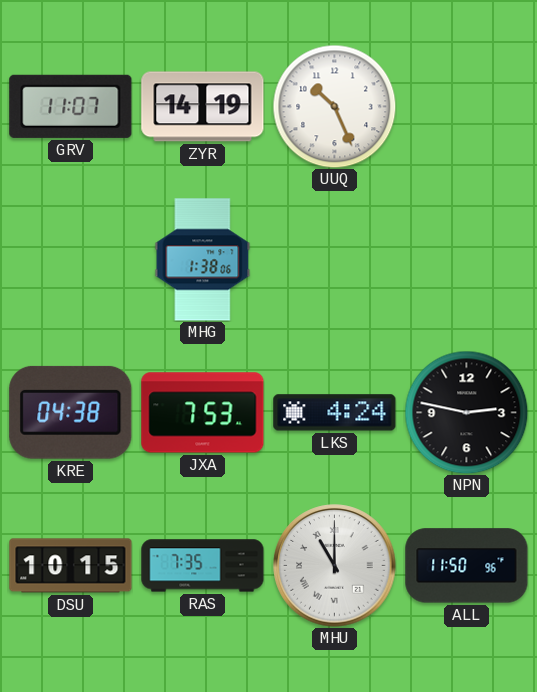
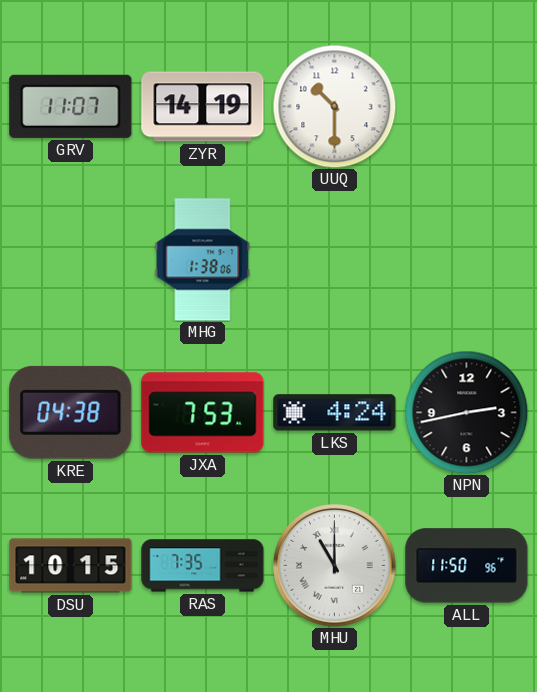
UUQ: 10:26 -> 10:30
NPN: 2:47 -> 2:43
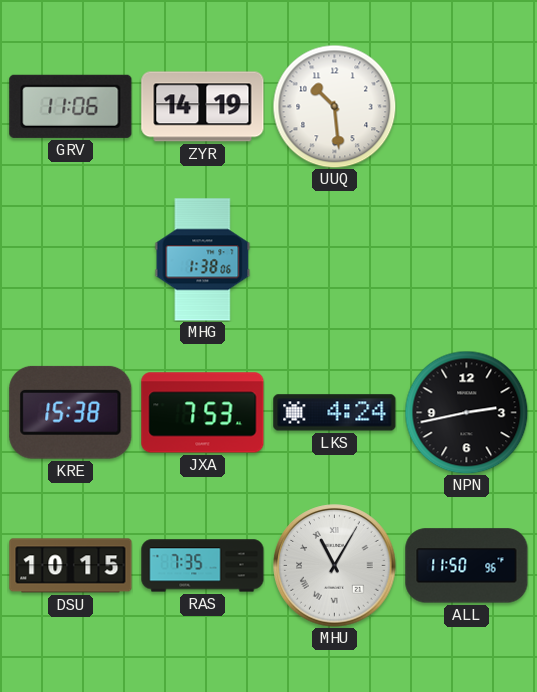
GRV: 11:07 -> 11:06
UUQ: 10:30 -> 10:29
KRE: 04:38 -> 15:38
MHU: 11:00 -> 11:05
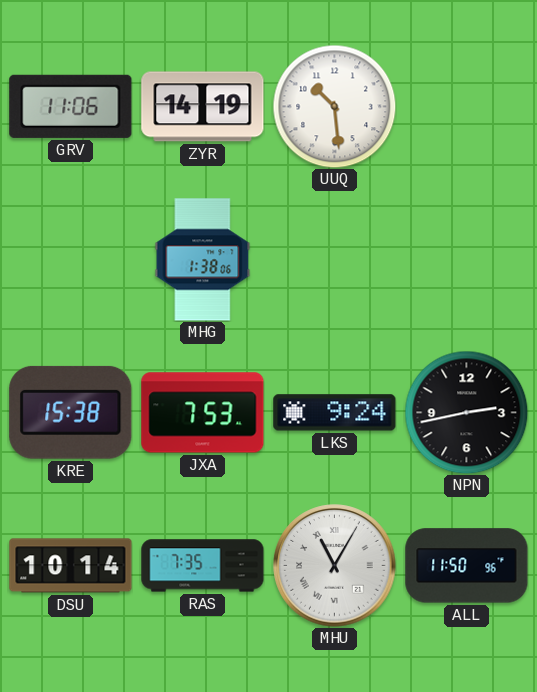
LKS: 4:24 -> 9:24
DSU: 10:15 -> 10:14
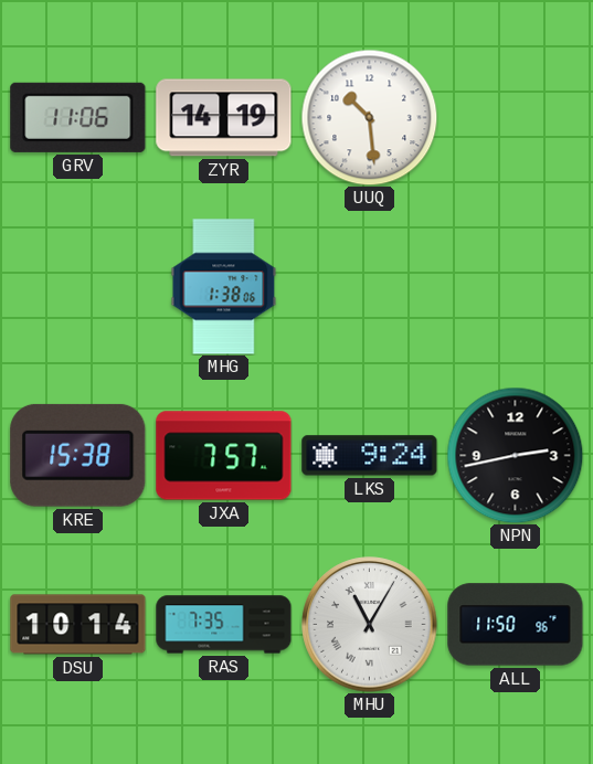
JXA: 7:53 -> 7:57
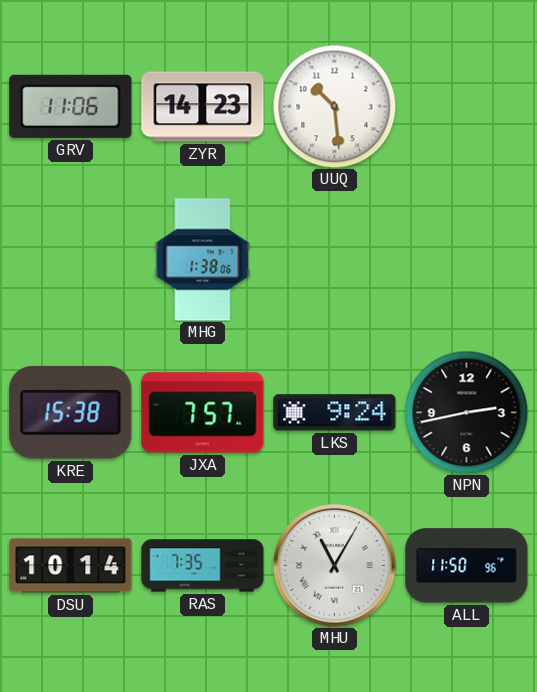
ZYR: 14:19 -> 14:23
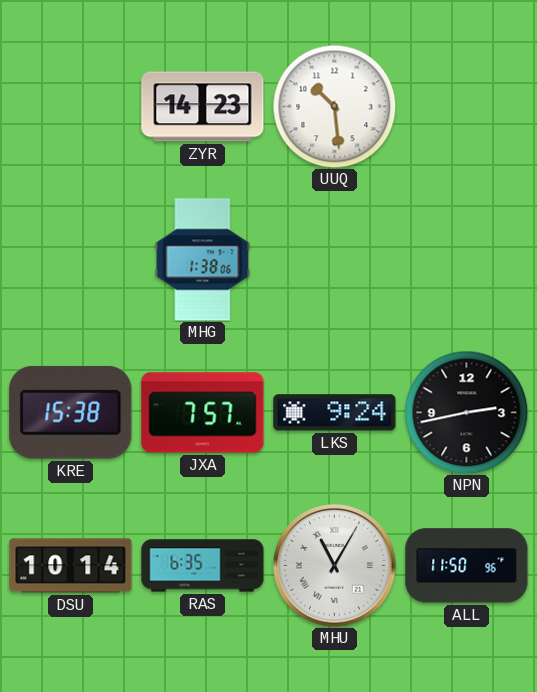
GRV: 11:06 -> none
RAS: 7:35 -> 6:35
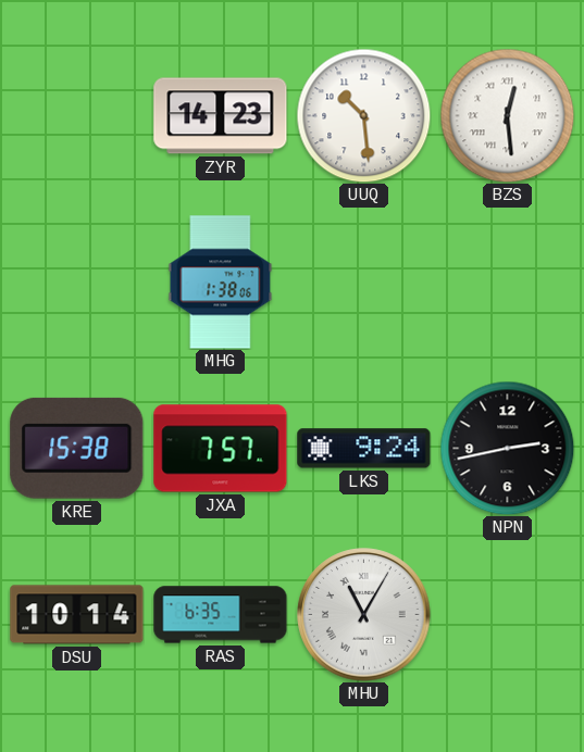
BZS: none -> 12:29
ALL: 11:50 -> none
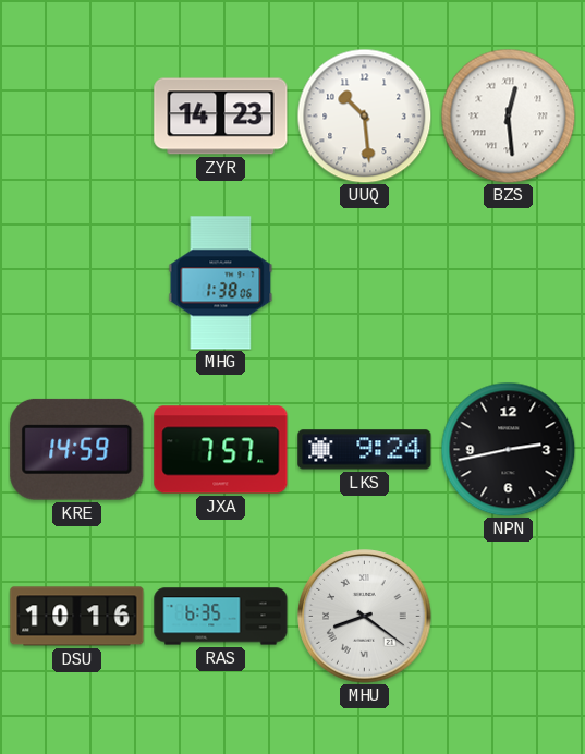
KRE: 15:38 -> 14:59
DSU: 10:14 -> 10:16
MHU: 11:05 -> 8:21
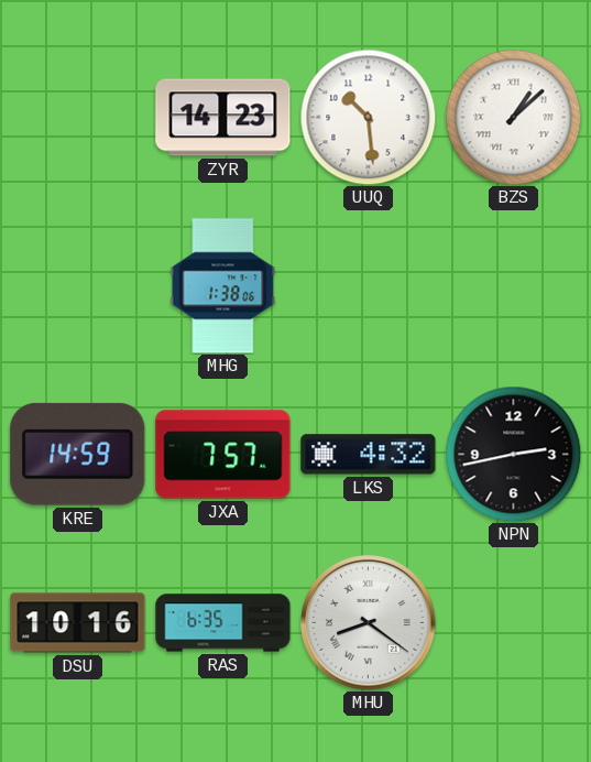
BZS: 12:29 -> 1:08
LKS: 9:24 -> 4:32
